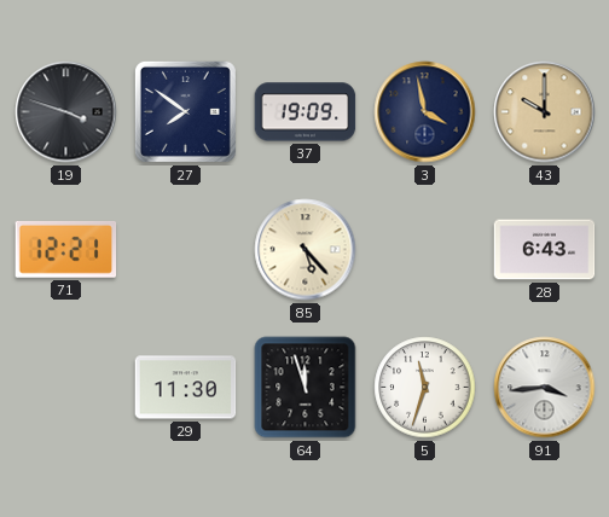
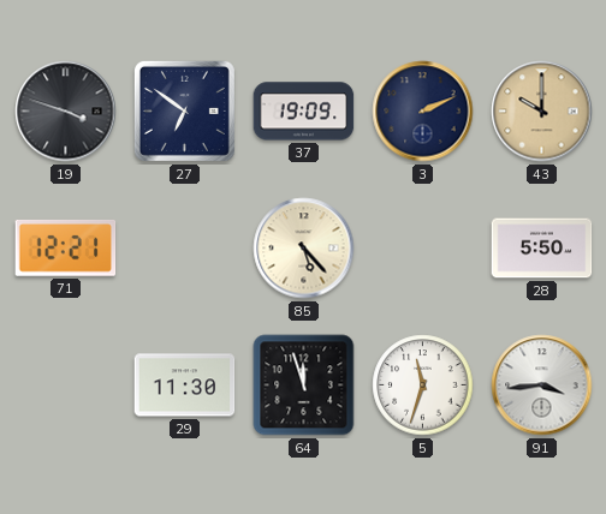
27: 7:51 -> 6:51
3: 3:58 -> 2:11
28: 6:43 -> 5:50
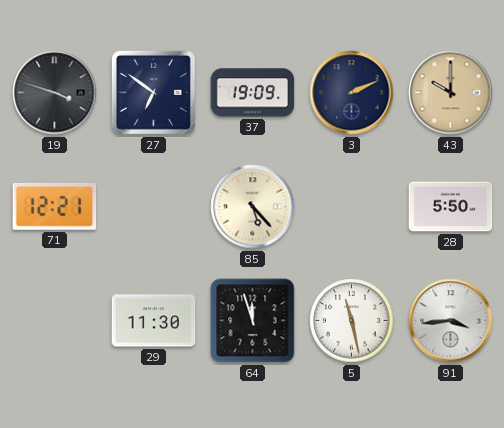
5: 11:33 -> 11:28
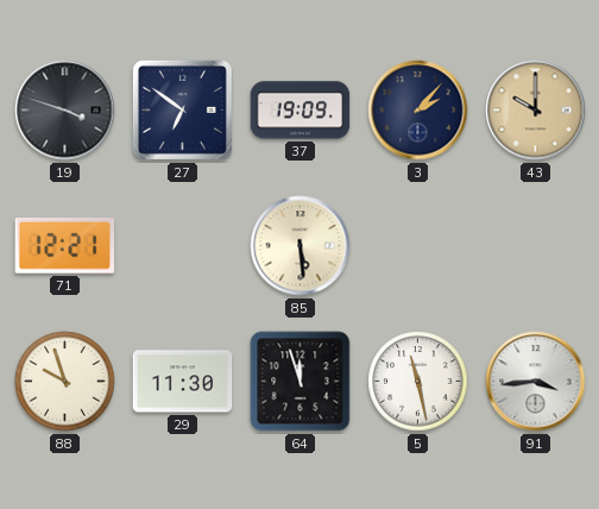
3: 2:11 -> 2:07
85: 5:23 -> 5:29
28: 5:50 -> none
88: none -> 9:57
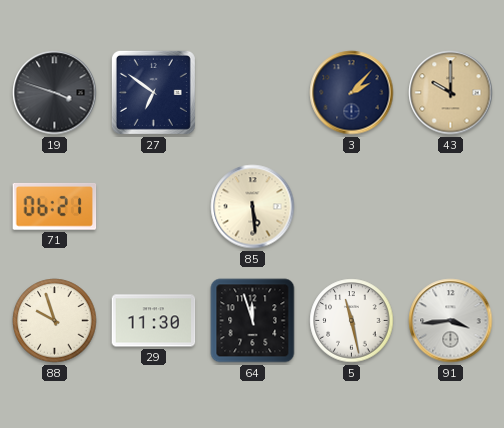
37: 19:09 -> none
71: 12:21 -> 06:21
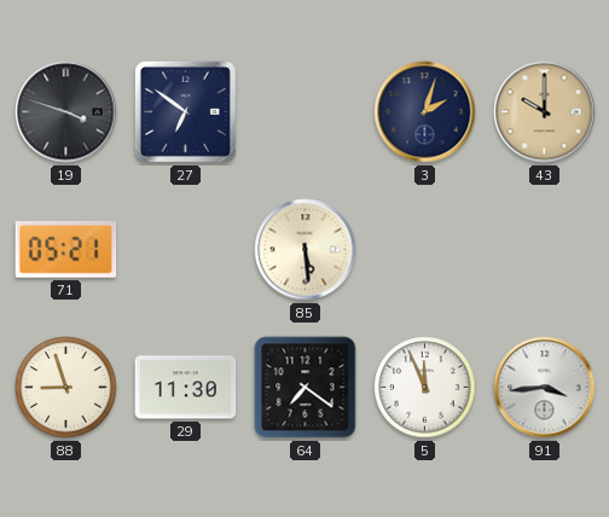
3: 2:07 -> 2:03
71: 06:21 -> 05:21
88: 9:57 -> 8:57
64: 11:57 -> 7:21
5: 11:28 -> 11:56
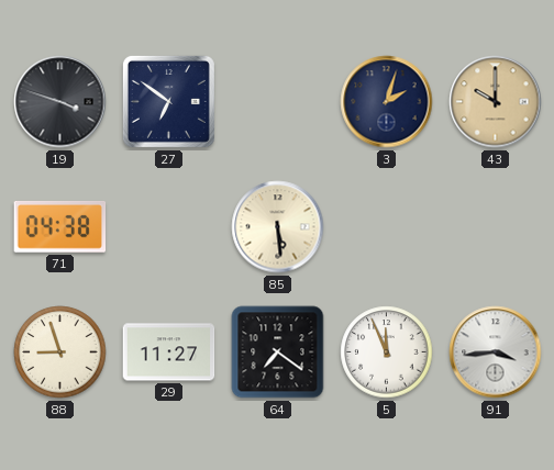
71: 05:21 -> 04:38
29: 11:30 -> 11:27
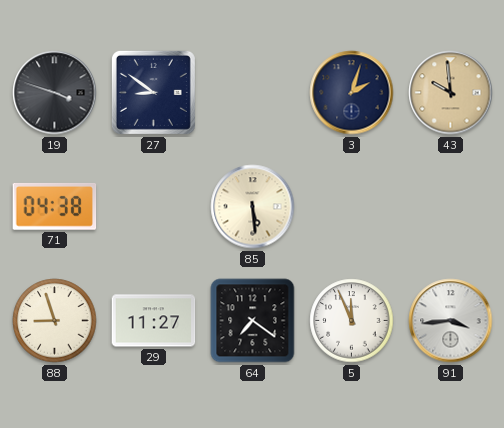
27: 6:51 -> 8:51
43: 10:00 -> 9:59
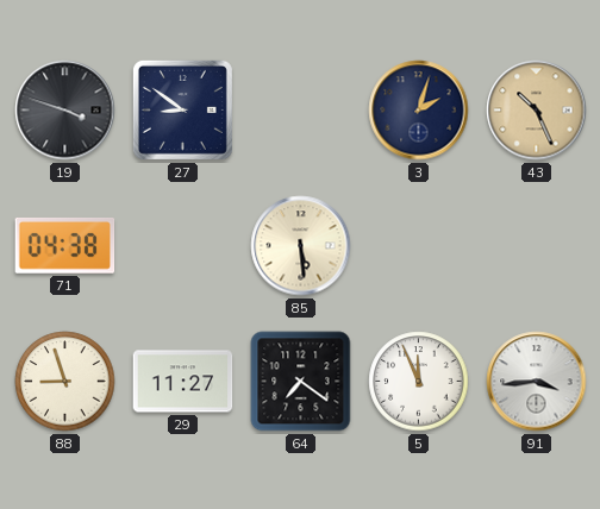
43: 9:59 -> 10:26
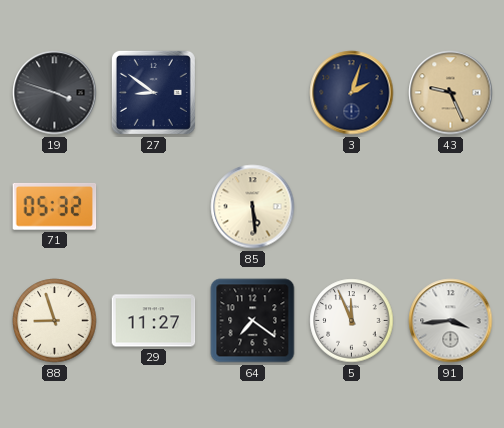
43: 10:26 -> 9:26
71: 04:38 -> 05:32
